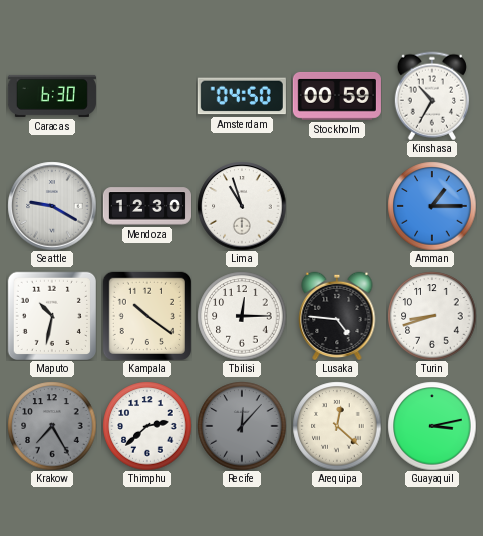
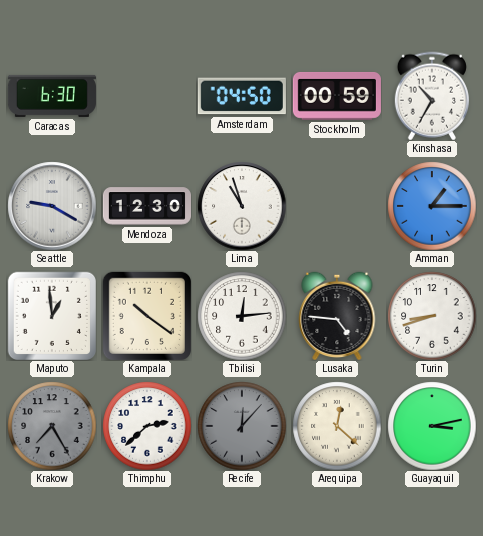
Maputo: 10:32 -> 12:59
Tbilisi: 12:15 -> 12:14
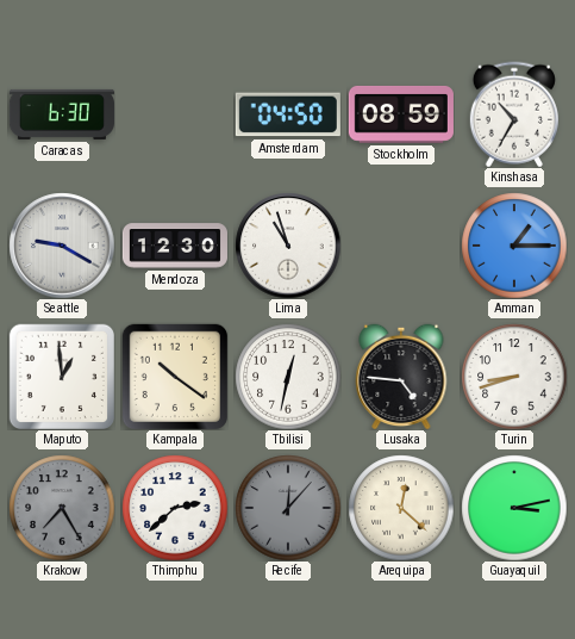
Stockholm: 00:59 -> 08:59
Tbilisi: 12:14 -> 12:32
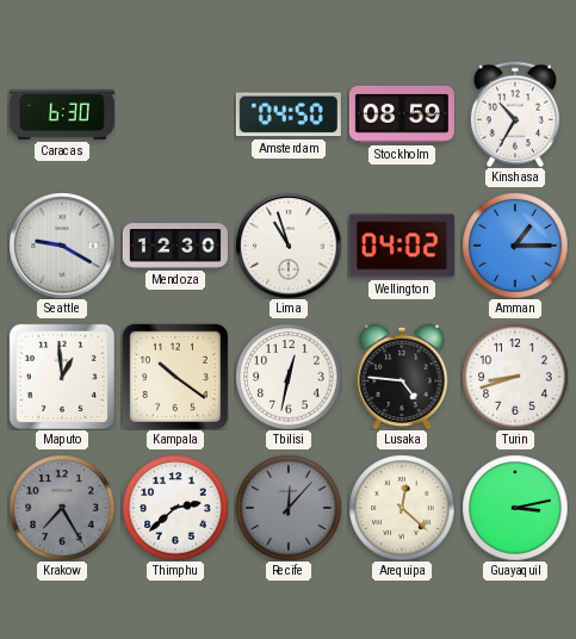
Wellington: none -> 04:02
